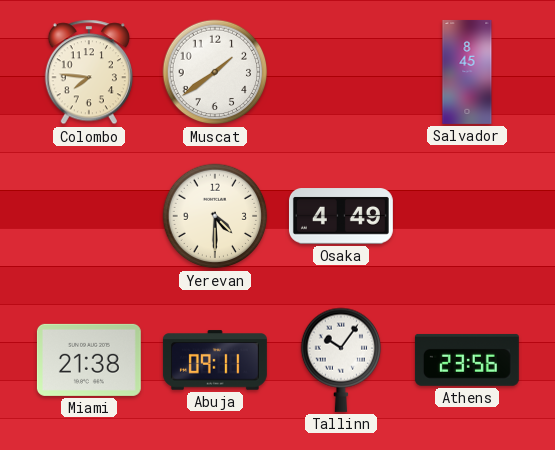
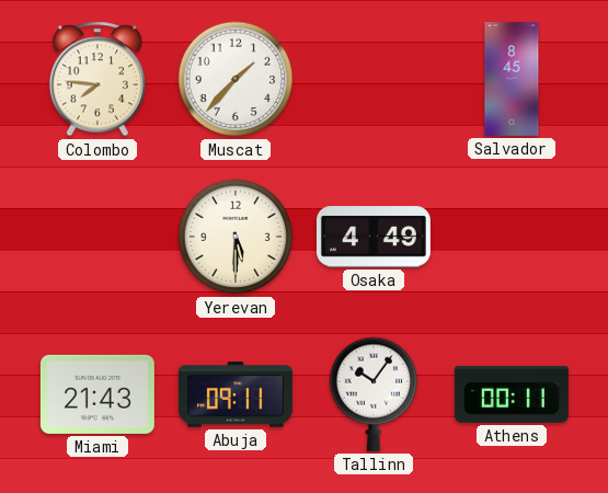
Muscat: 1:39 -> 1:37
Yerevan: 4:30 -> 5:30
Miami: 21:38 -> 21:43
Athens: 23:56 -> 00:11
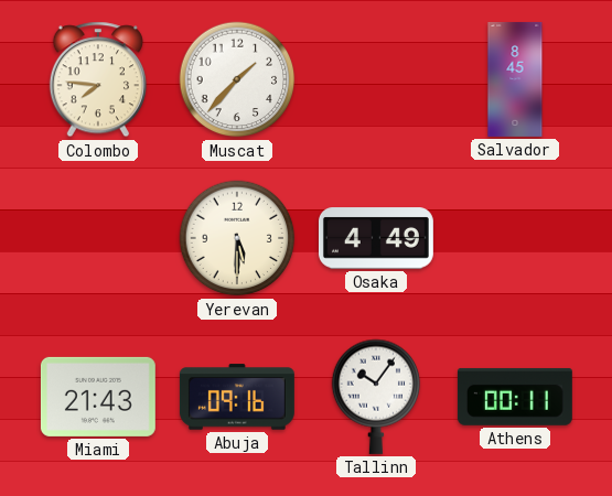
Abuja: 09:11 -> 09:16
